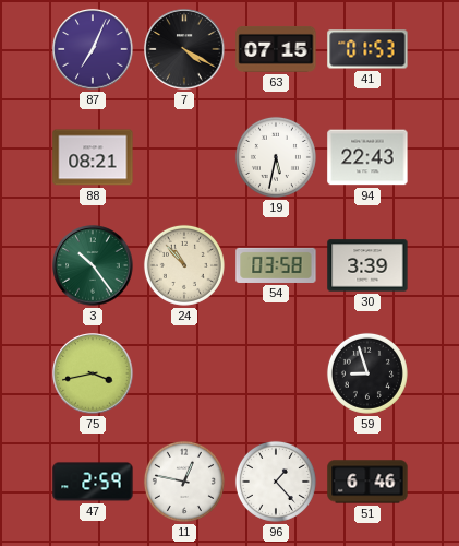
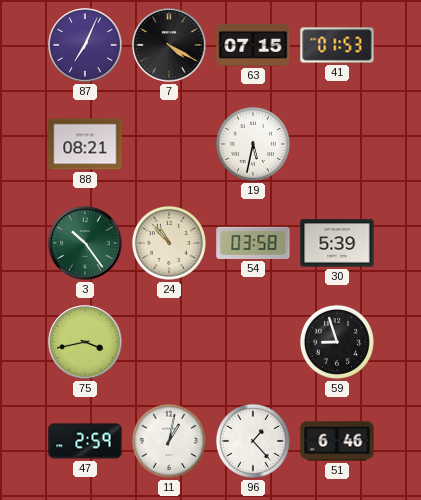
94: 22:43 -> none
30: 3:39 -> 5:39
11: 12:47 -> 1:02
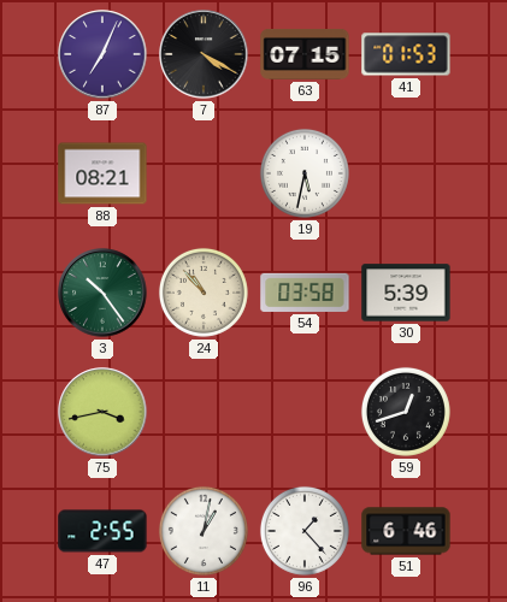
59: 8:57 -> 12:42
47: 2:59 -> 2:55
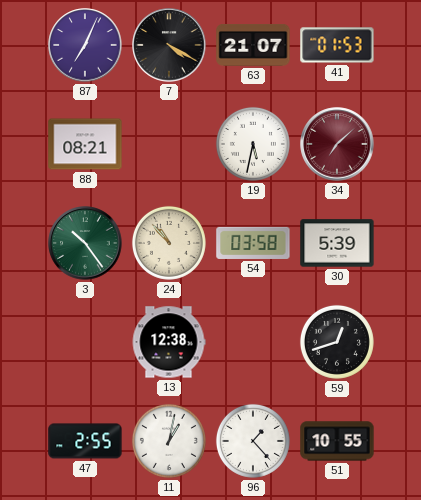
63: 07:15 -> 21:07
34: none -> 7:08
75: 3:43 -> none
13: none -> 12:38
51: 6:46 -> 10:55
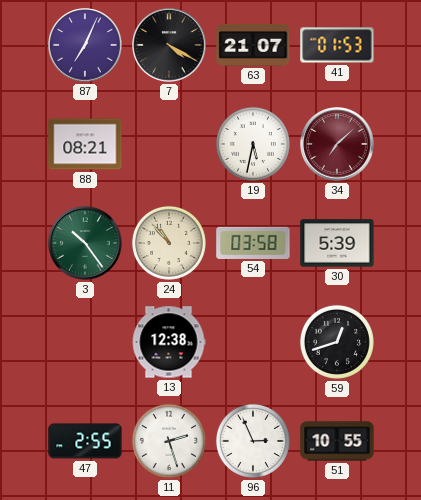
11: 1:02 -> 2:27
96: 1:23 -> 2:56
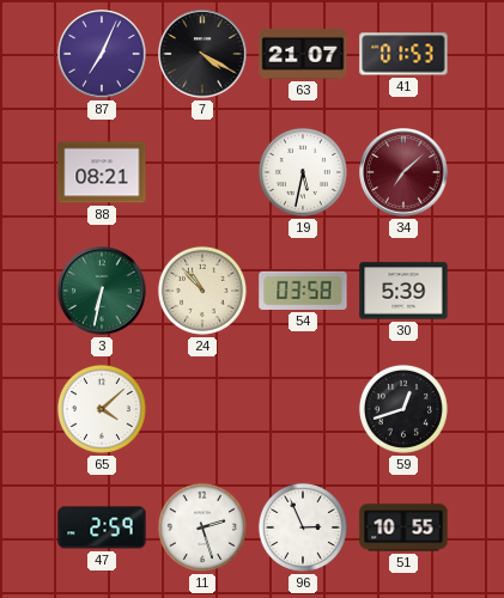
3: 10:24 -> 6:32
65: none -> 4:08
13: 12:38 -> none
47: 2:55 -> 2:59
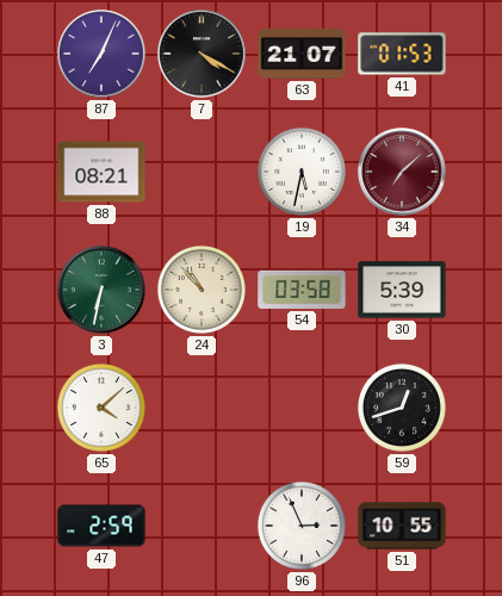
11: 2:27 -> none
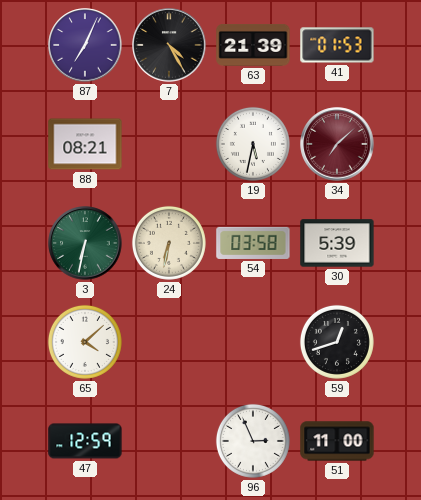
7: 4:20 -> 4:25
63: 21:07 -> 21:39
24: 10:53 -> 6:32
47: 2:59 -> 12:59
51: 10:55 -> 11:00
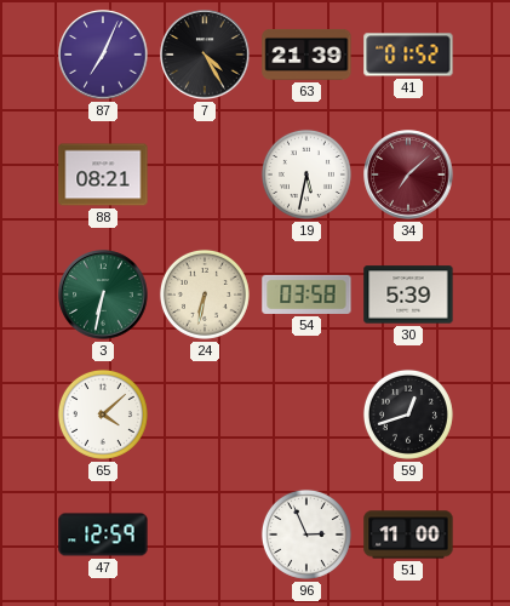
41: 01:53 -> 01:52
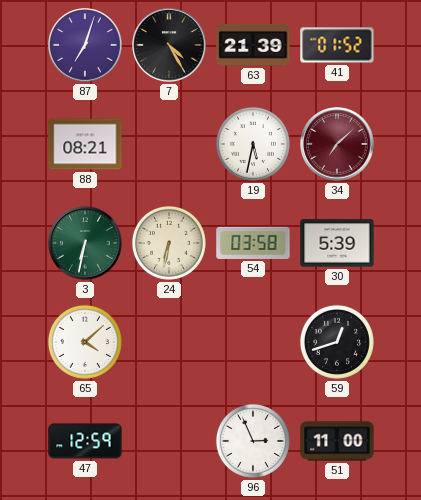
87: 7:04 -> 7:03
